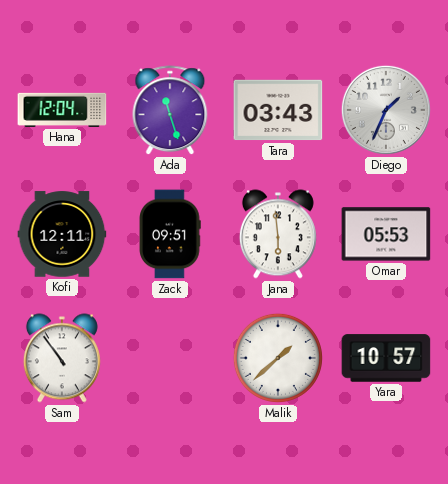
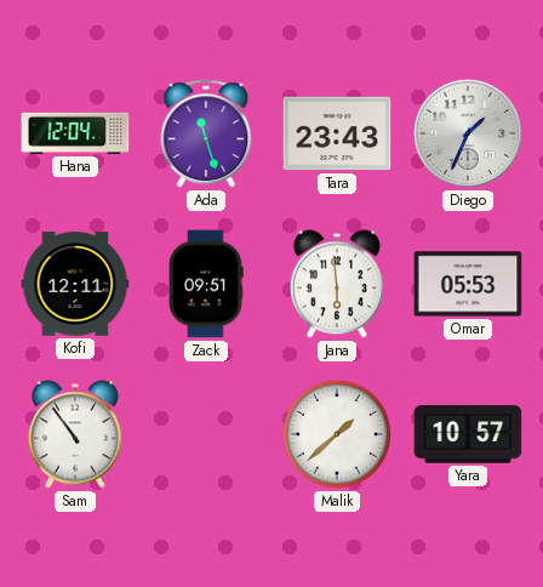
Tara: 03:43 -> 23:43
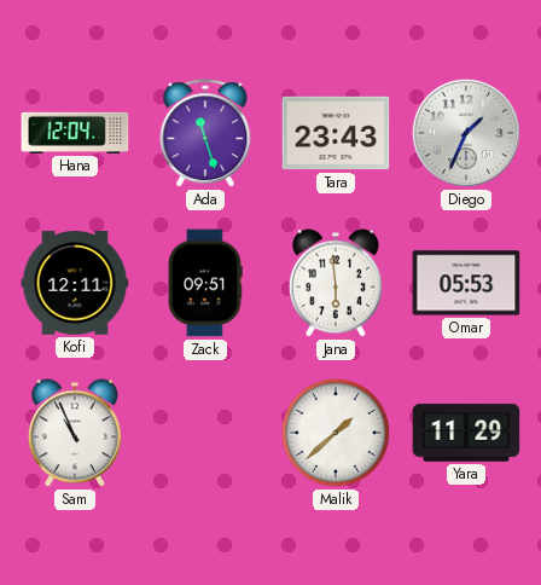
Sam: 10:54 -> 10:56
Yara: 10:57 -> 11:29
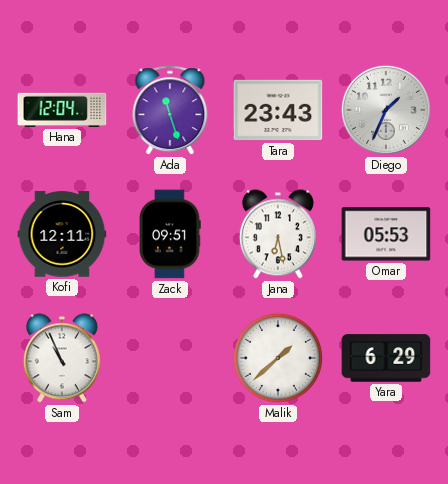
Jana: 5:59 -> 6:28
Yara: 11:29 -> 6:29
